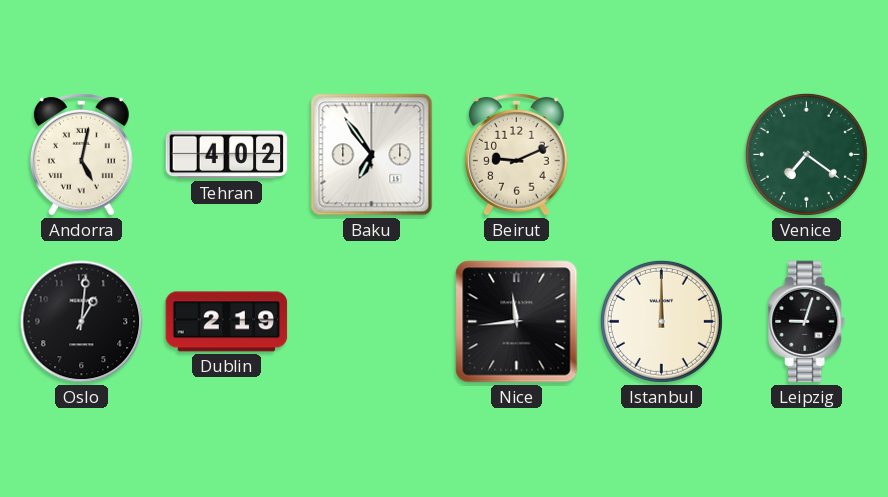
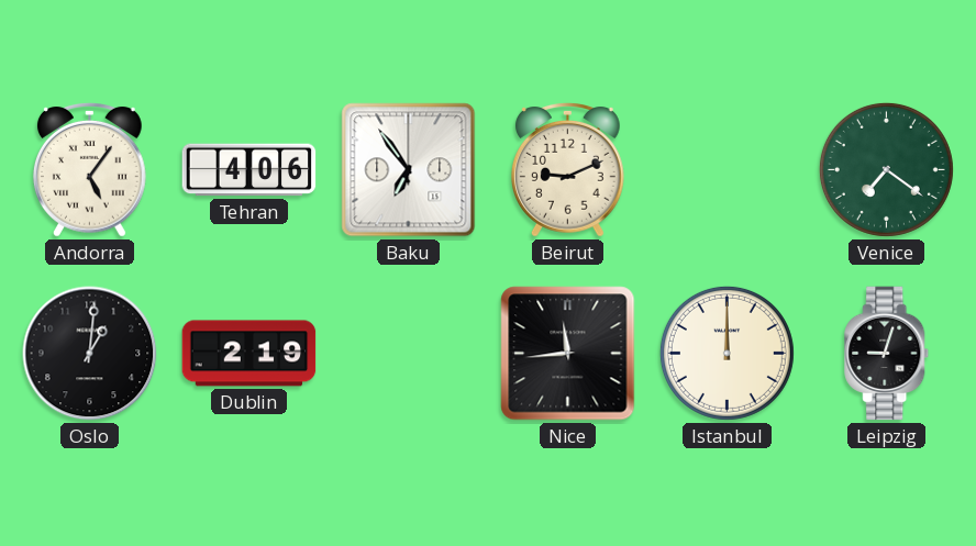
Andorra: 5:02 -> 5:06
Tehran: 4:02 -> 4:06
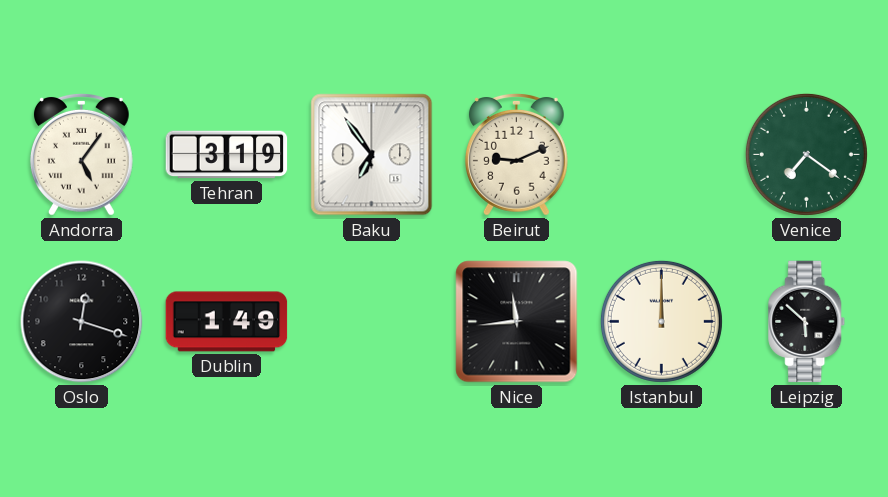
Tehran: 4:06 -> 3:19
Oslo: 1:01 -> 12:18
Dublin: 2:19 -> 1:49
Leipzig: 9:03 -> 5:52
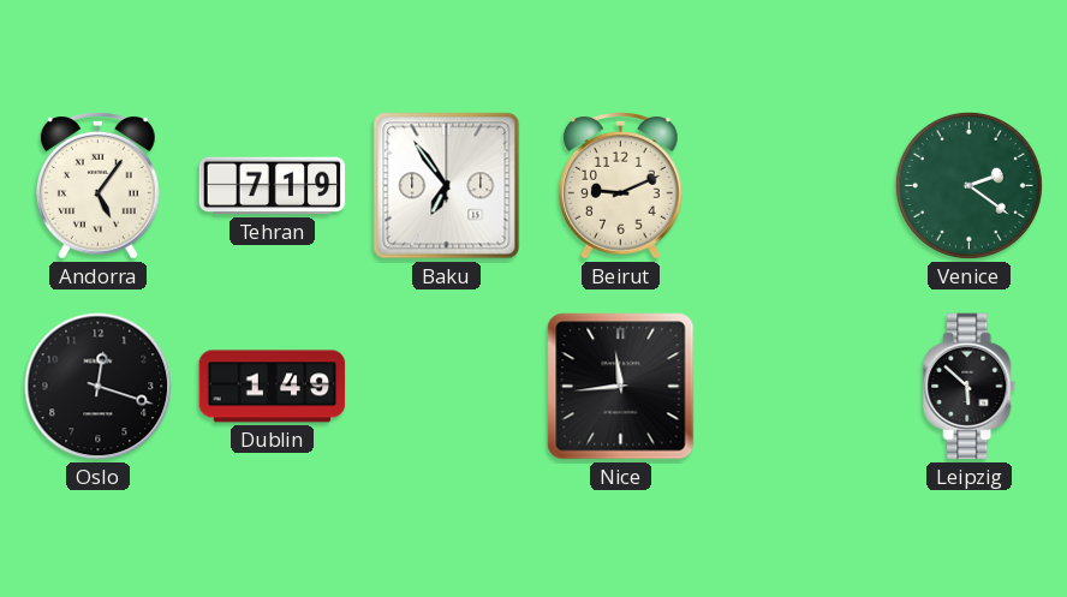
Tehran: 3:19 -> 7:19
Venice: 7:21 -> 2:21
Istanbul: 12:00 -> none
